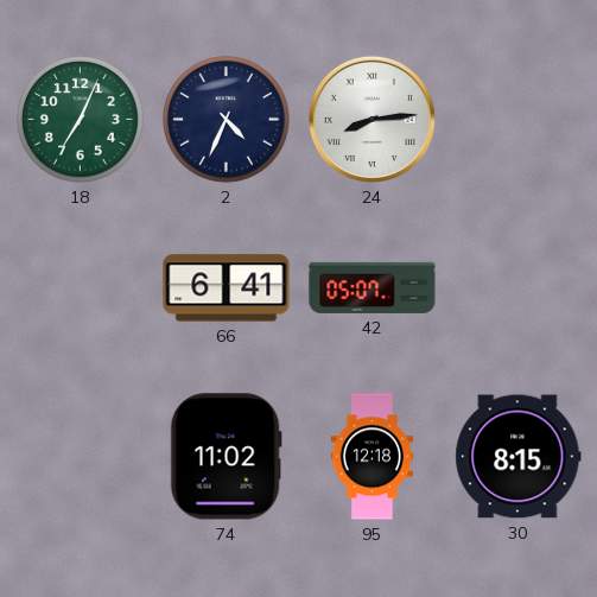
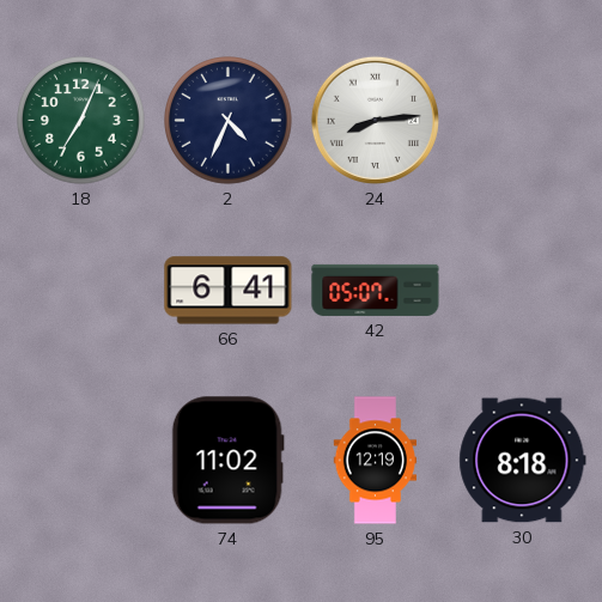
95: 12:18 -> 12:19
30: 8:15 -> 8:18
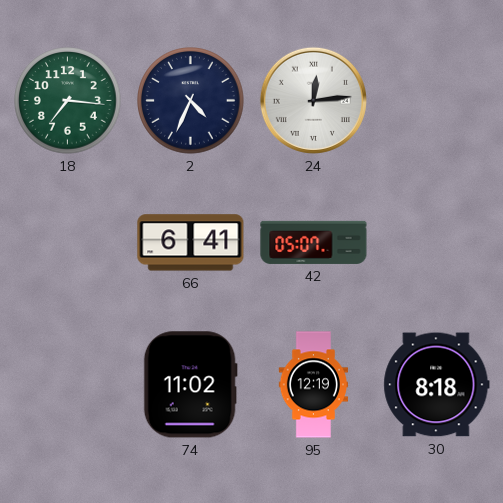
18: 7:04 -> 7:16
24: 8:14 -> 12:14
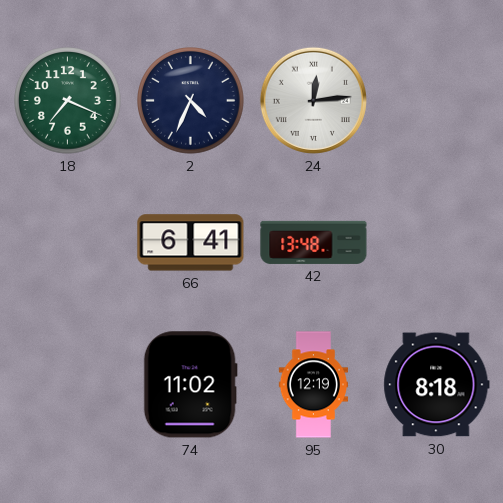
18: 7:16 -> 7:19
42: 05:07 -> 13:48
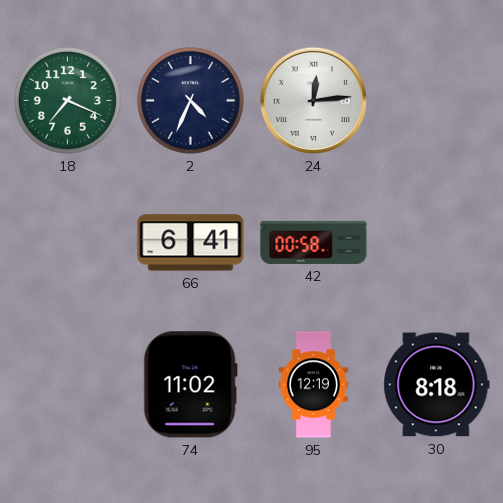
42: 13:48 -> 00:58
